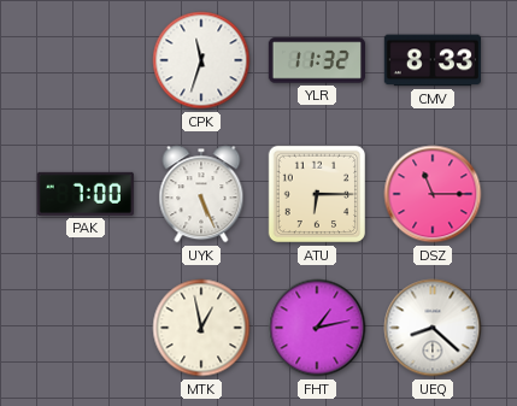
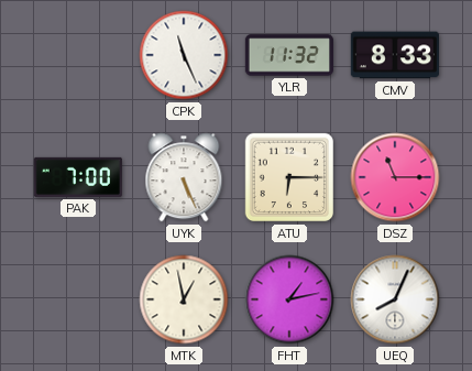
CPK: 11:33 -> 11:26
UEQ: 8:22 -> 8:04
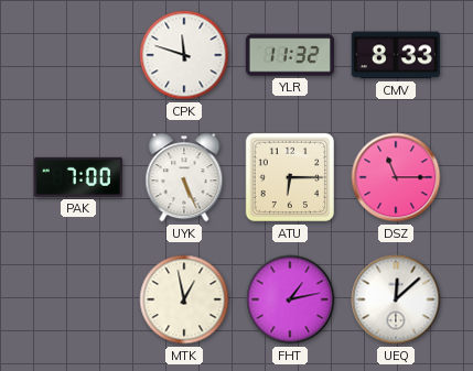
CPK: 11:26 -> 11:48
UEQ: 8:04 -> 12:08
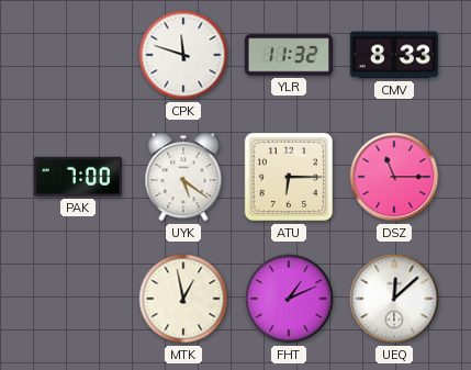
UYK: 5:26 -> 5:21
FHT: 1:13 -> 1:11
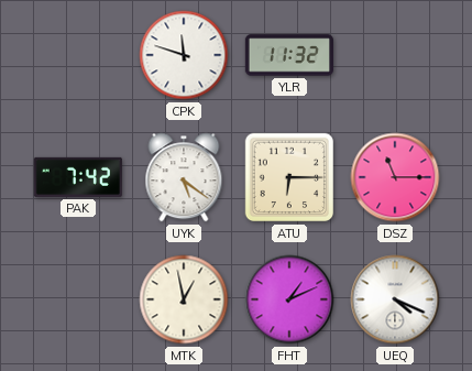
CMV: 8:33 -> none
PAK: 7:00 -> 7:42
UEQ: 12:08 -> 4:19
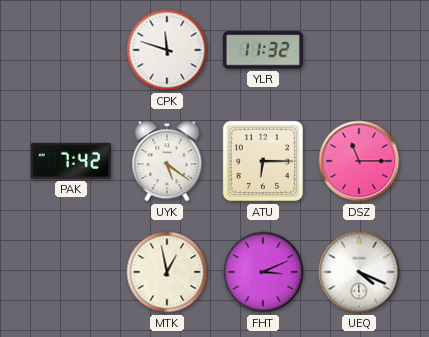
FHT: 1:11 -> 3:11
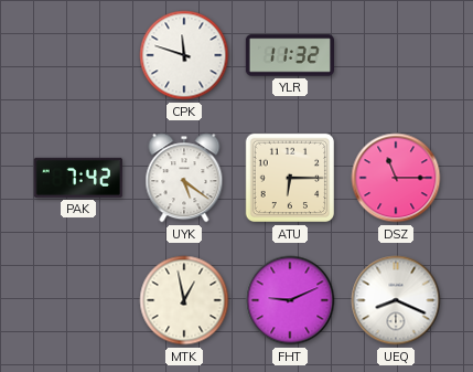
FHT: 3:11 -> 9:11
UEQ: 4:19 -> 8:19
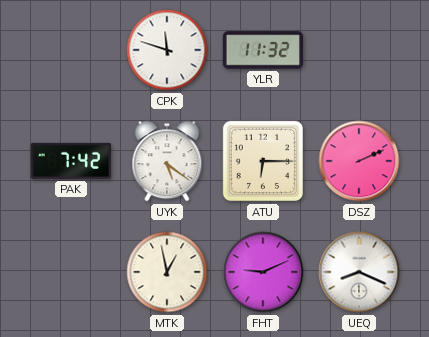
DSZ: 11:15 -> 2:11
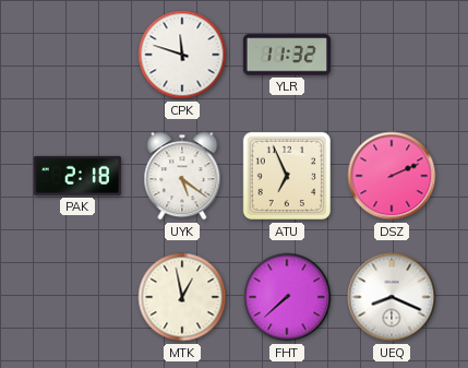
PAK: 7:42 -> 2:18
ATU: 6:15 -> 6:56
FHT: 9:11 -> 7:38
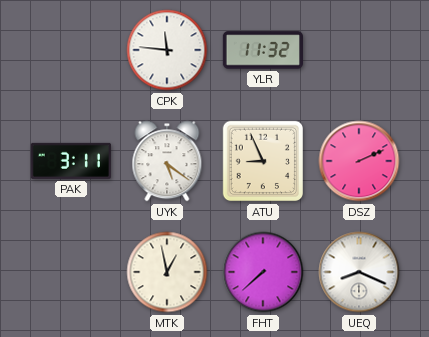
CPK: 11:48 -> 11:46
PAK: 2:18 -> 3:11
ATU: 6:56 -> 8:56
